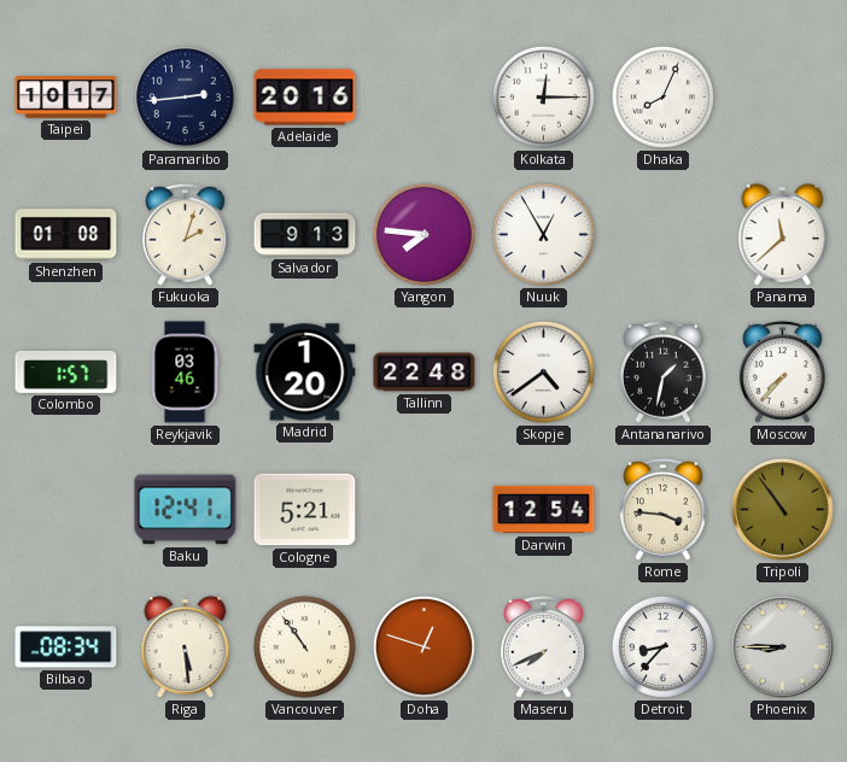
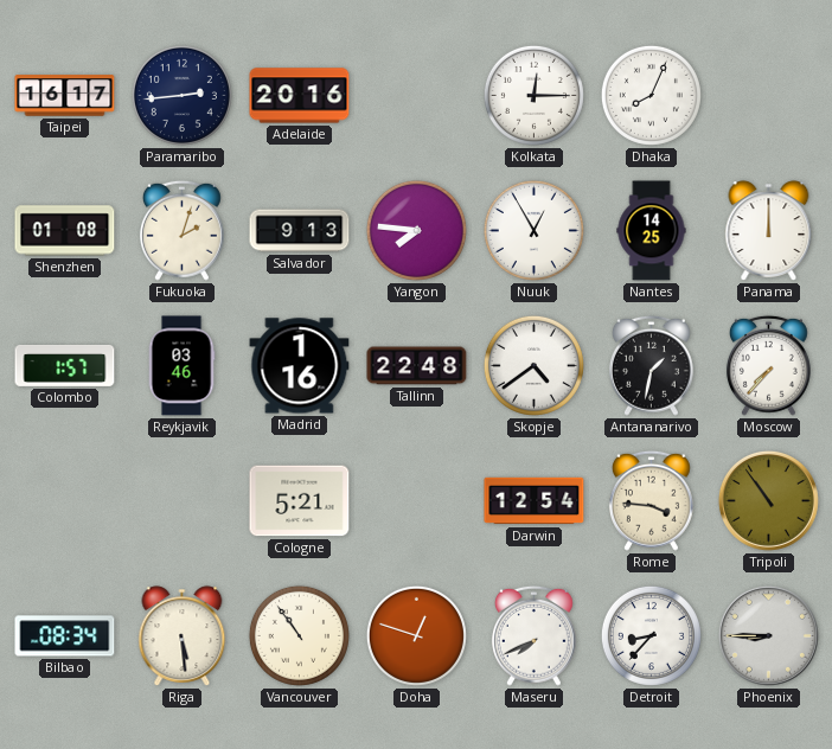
Taipei: 10:17 -> 16:17
Nantes: none -> 14:25
Panama: 11:38 -> 12:00
Madrid: 1:20 -> 1:16
Baku: 12:41 -> none
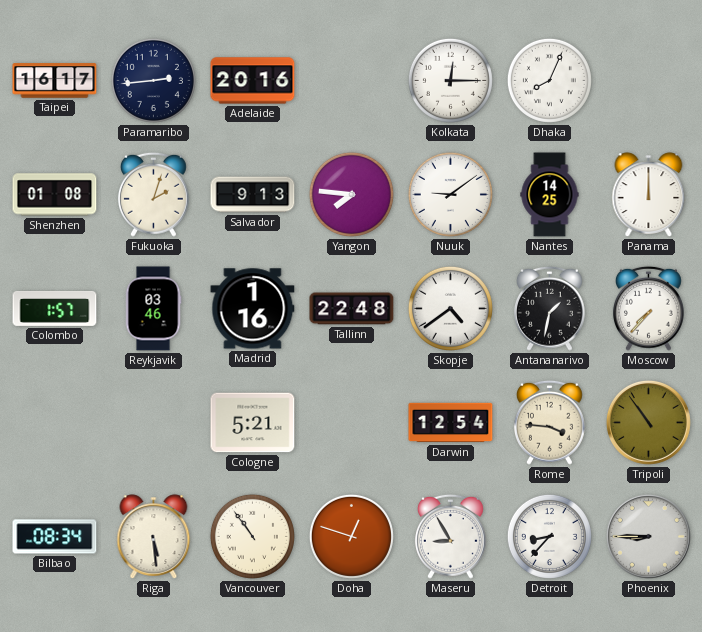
Nuuk: 12:55 -> 9:09
Maseru: 7:41 -> 8:55
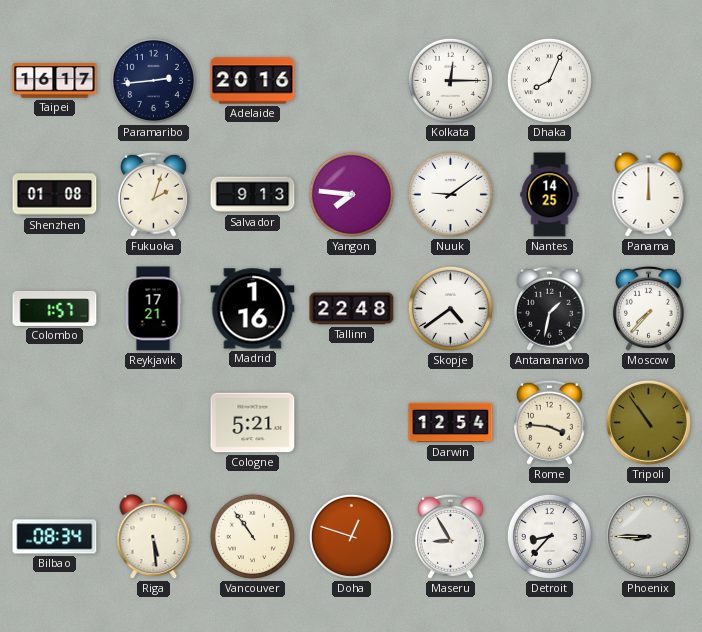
Reykjavik: 03:46 -> 17:21
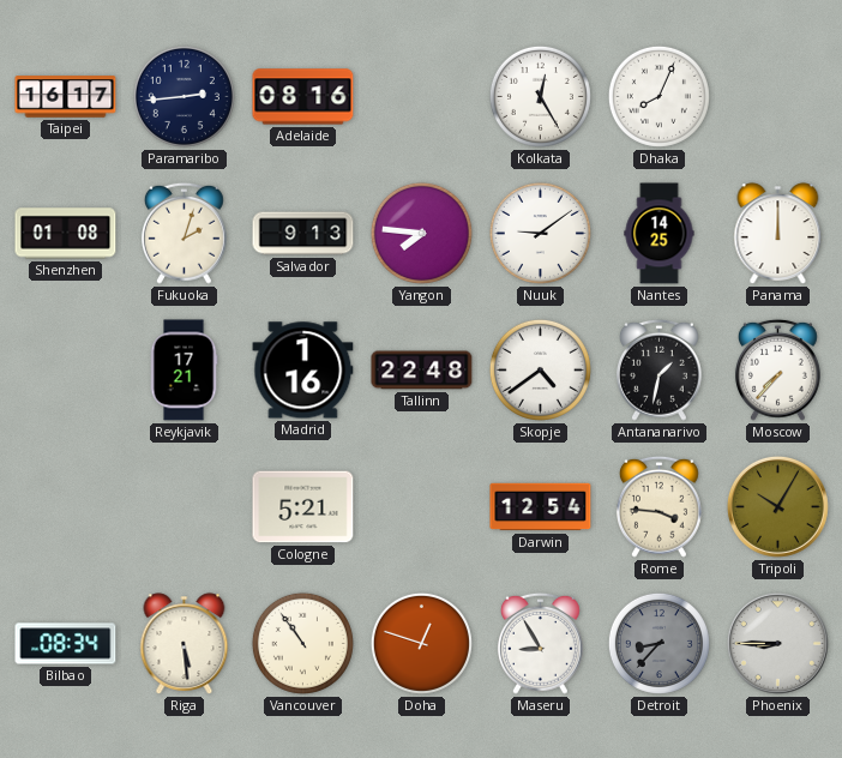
Adelaide: 20:16 -> 08:16
Kolkata: 12:15 -> 12:25
Colombo: 1:57 -> none
Tripoli: 10:54 -> 10:05
Detroit dial: white -> grey
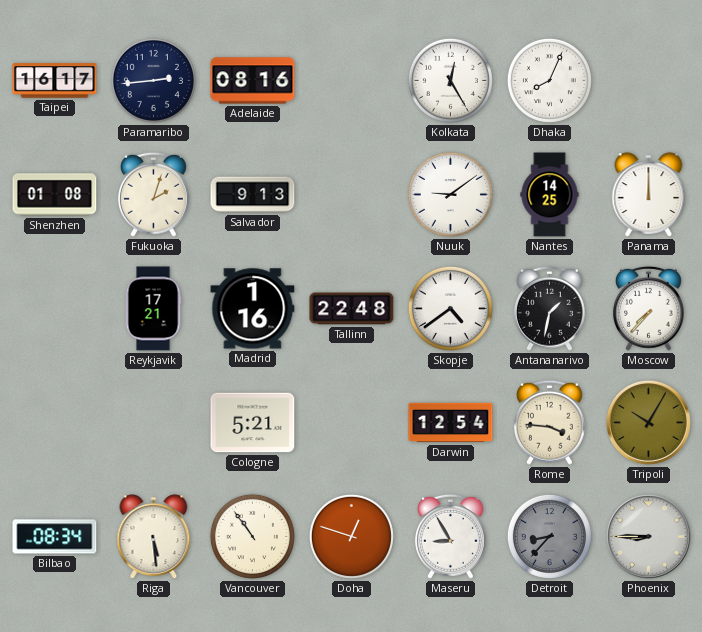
Yangon: 7:46 -> none
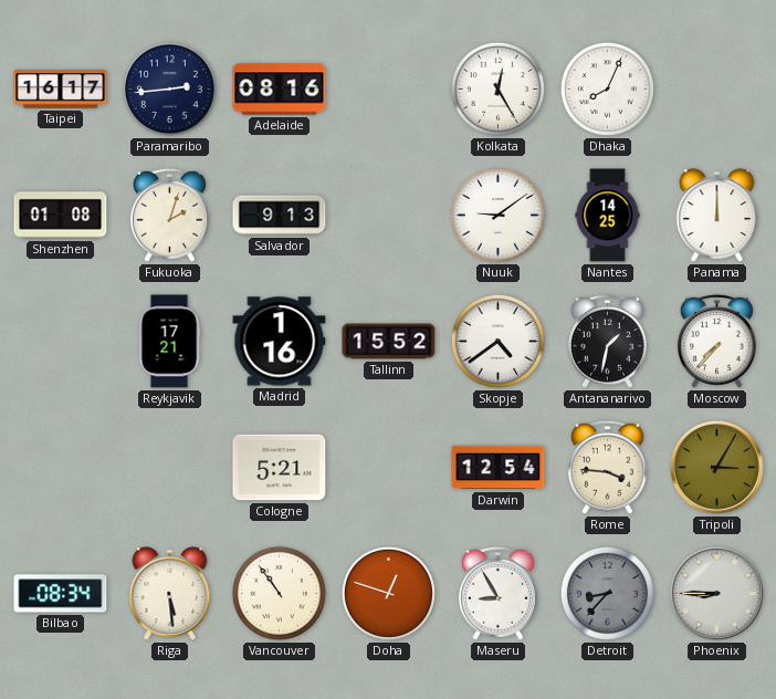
Tallinn: 22:48 -> 15:52
Tripoli: 10:05 -> 3:05
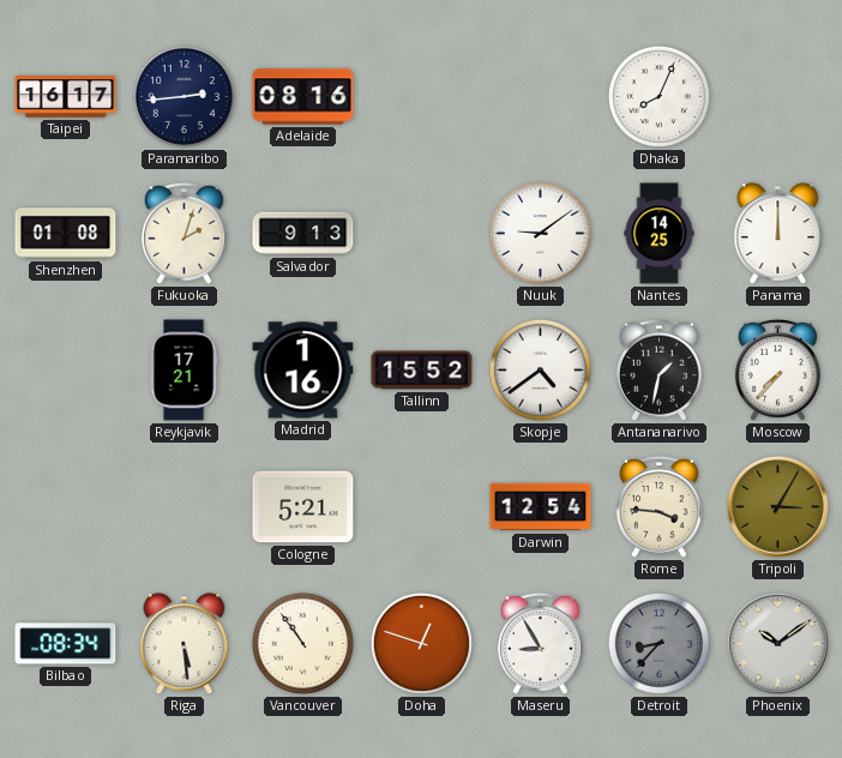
Kolkata: 12:25 -> none
Phoenix: 8:45 -> 10:09
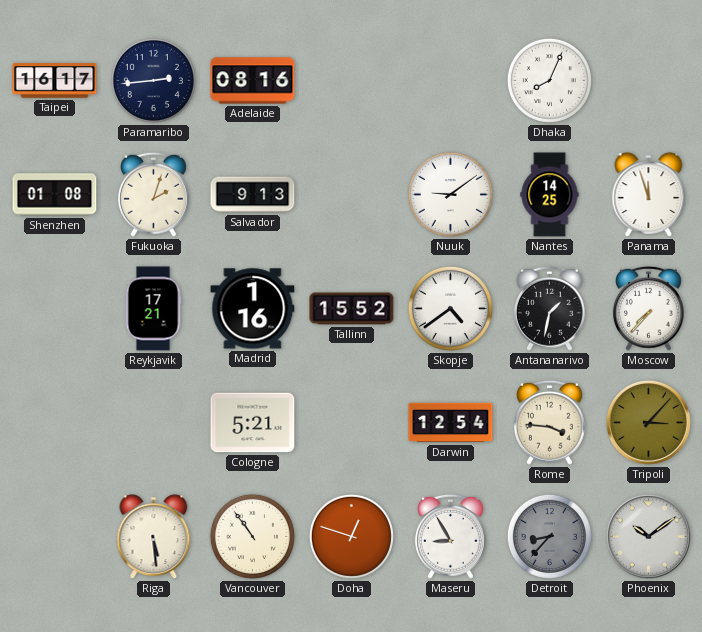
Panama: 12:00 -> 11:57
Tripoli: 3:05 -> 3:07
Bilbao: 08:34 -> none
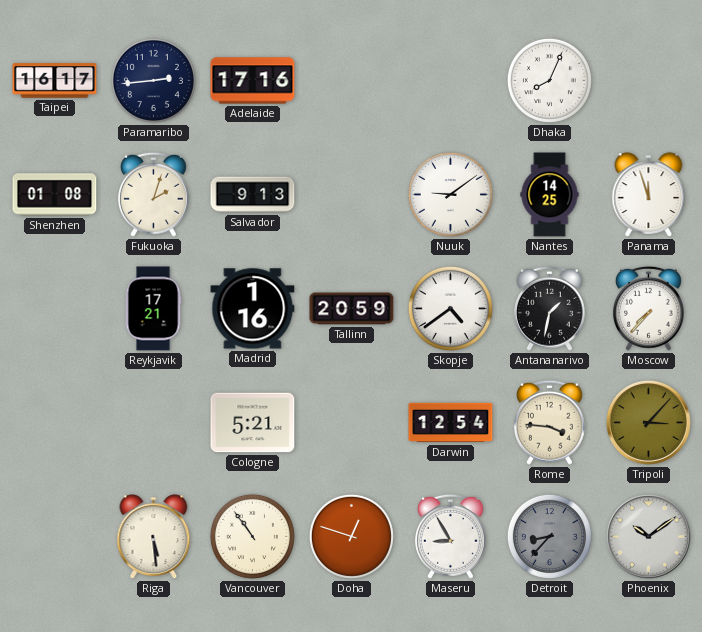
Adelaide: 08:16 -> 17:16
Tallinn: 15:52 -> 20:59
